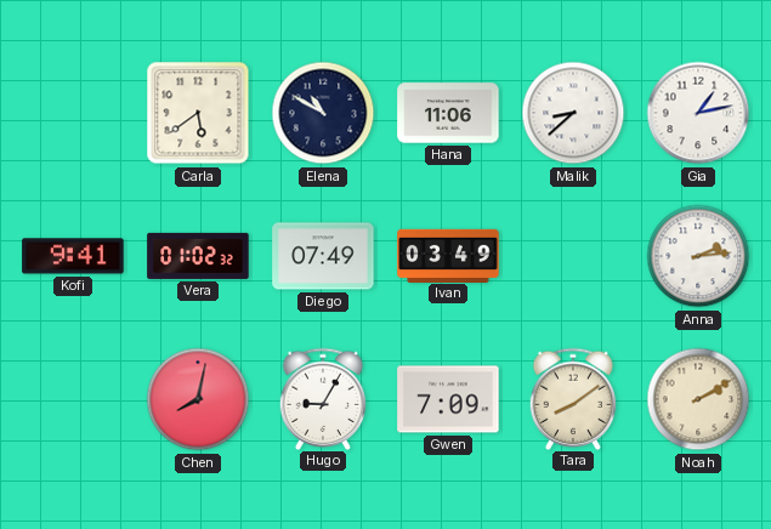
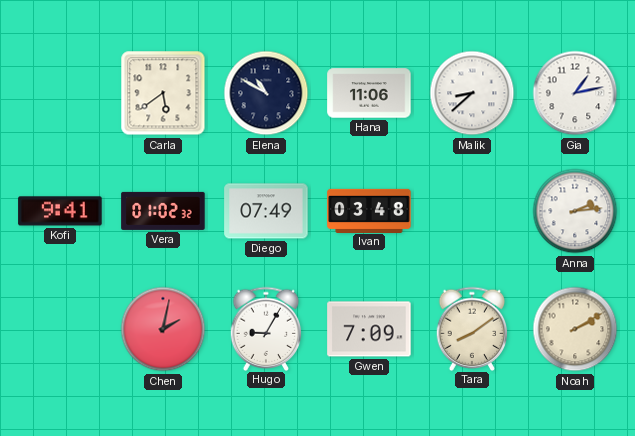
Ivan: 03:49 -> 03:48
Chen: 8:02 -> 2:02
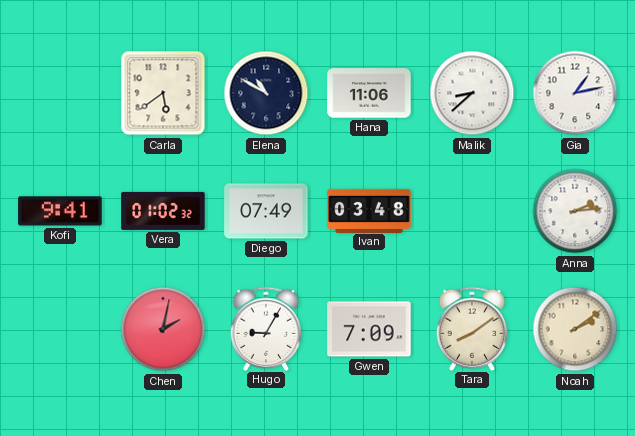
Noah: 2:10 -> 2:09
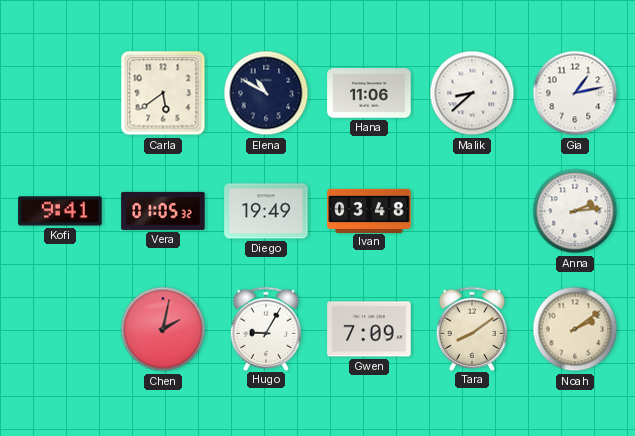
Vera: 01:02 -> 01:05
Diego: 07:49 -> 19:49
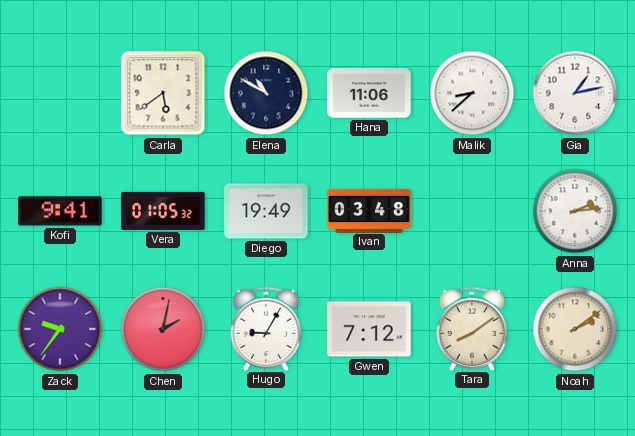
Zack: none -> 9:36
Gwen: 7:09 -> 7:12
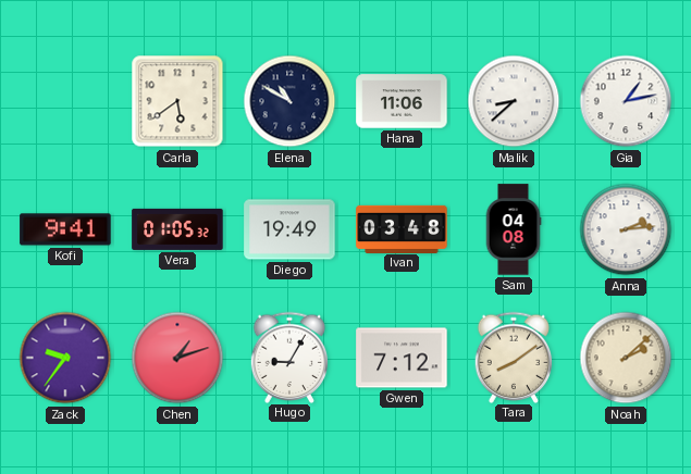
Sam: none -> 04:08
Chen: 2:02 -> 1:12
Noah: 2:09 -> 2:08
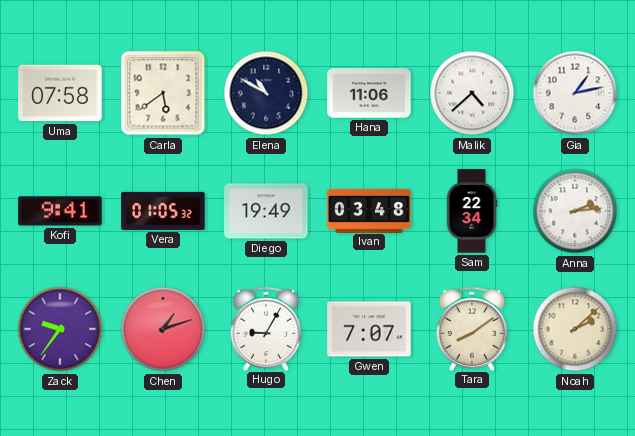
Uma: none -> 07:58
Malik: 8:38 -> 4:38
Sam: 04:08 -> 22:34
Gwen: 7:12 -> 7:07
